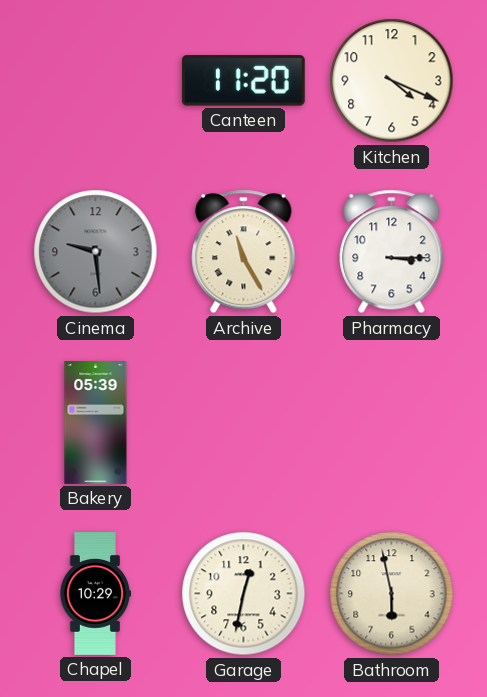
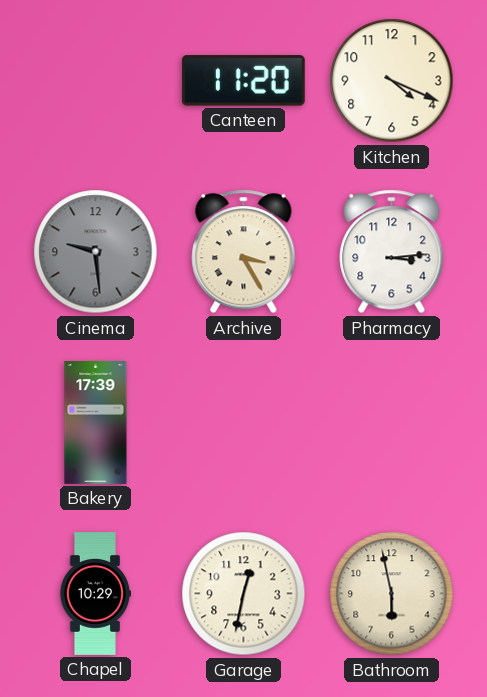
Archive: 11:25 -> 3:25
Pharmacy: 3:15 -> 3:14
Bakery: 05:39 -> 17:39
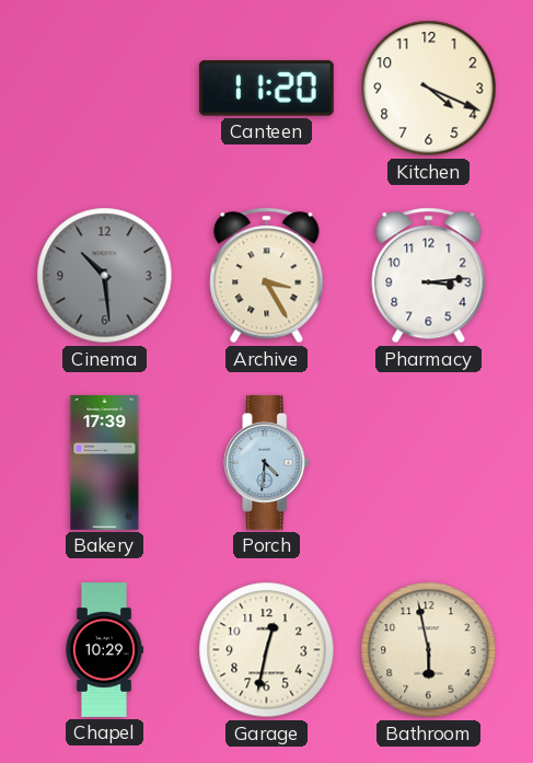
Cinema: 9:29 -> 10:29
Porch: none -> 4:31
